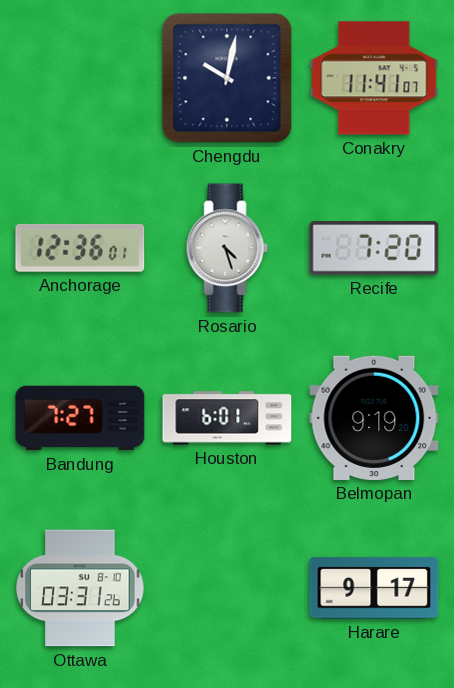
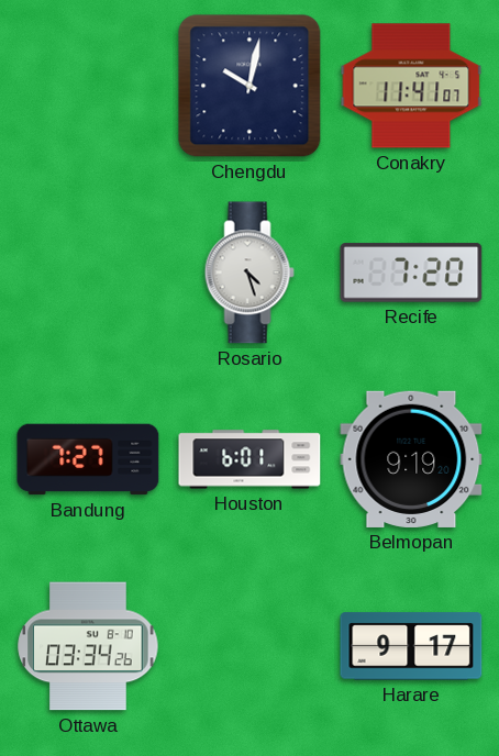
Anchorage: 12:36 -> none
Ottawa: 03:31 -> 03:34
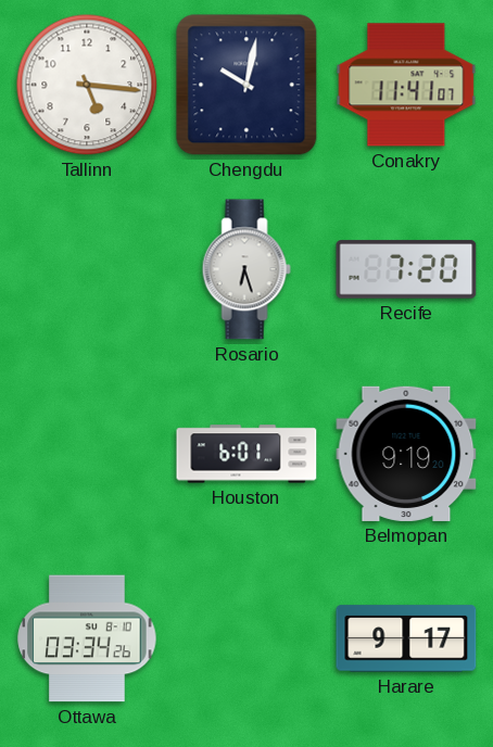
Tallinn: none -> 5:16
Rosario: 4:27 -> 6:27
Bandung: 7:27 -> none
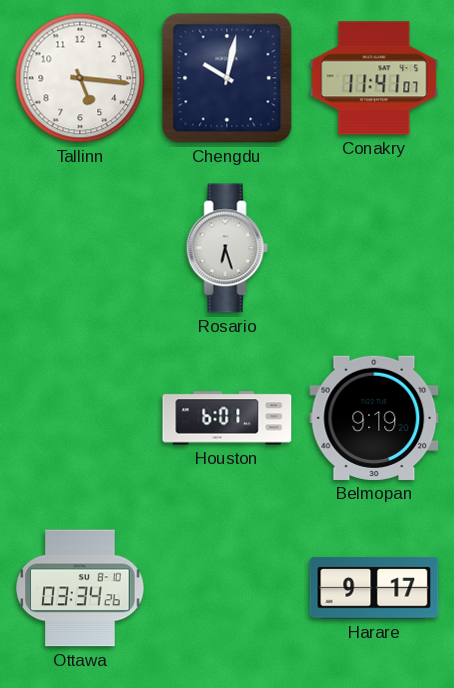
Recife: 7:20 -> none
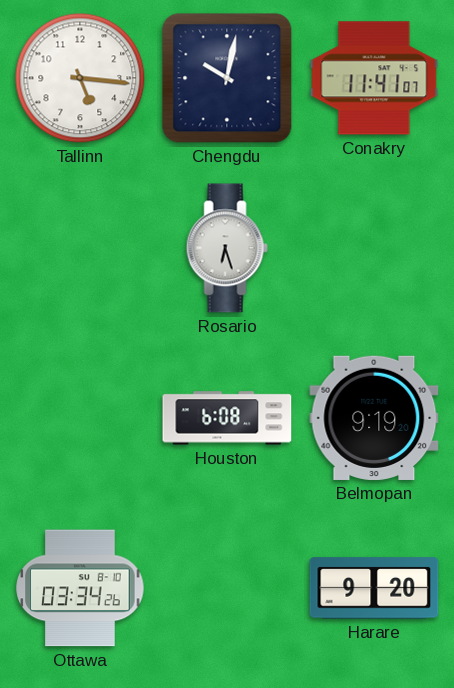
Houston: 6:01 -> 6:08
Harare: 9:17 -> 9:20
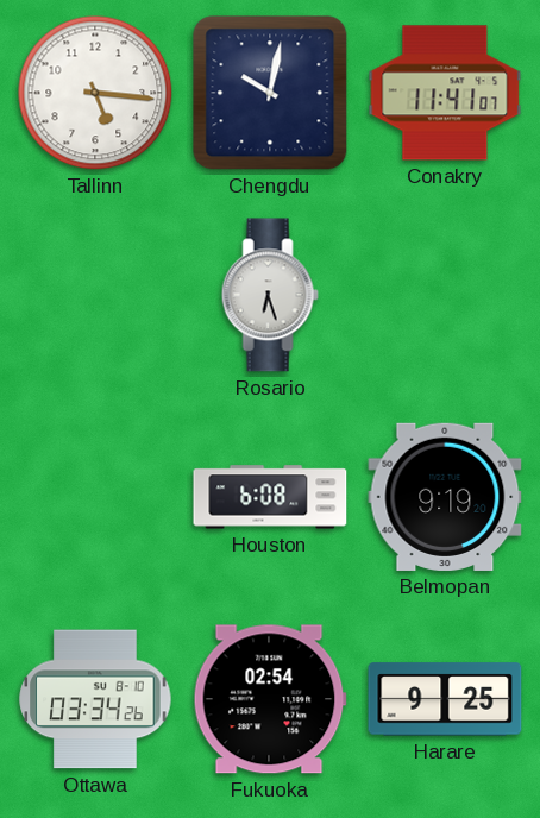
Fukuoka: none -> 02:54
Harare: 9:20 -> 9:25
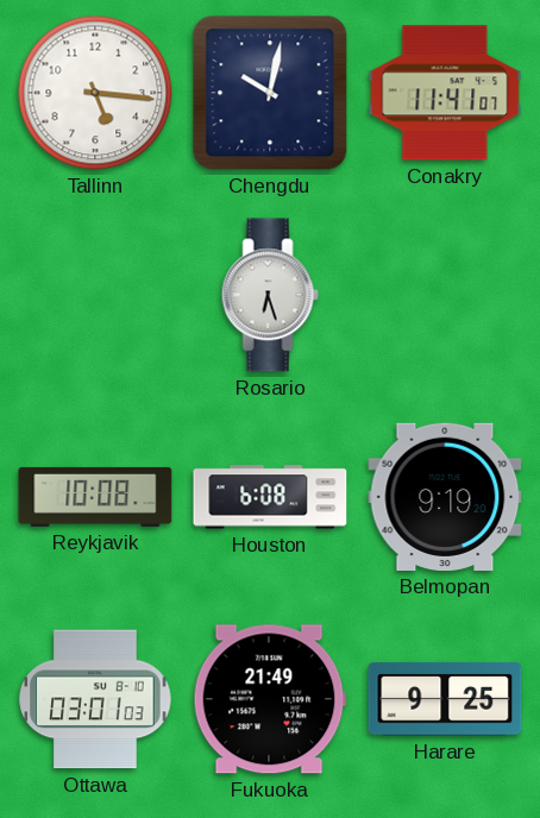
Reykjavik: none -> 10:08
Ottawa: 03:34 -> 03:01
Fukuoka: 02:54 -> 21:49
